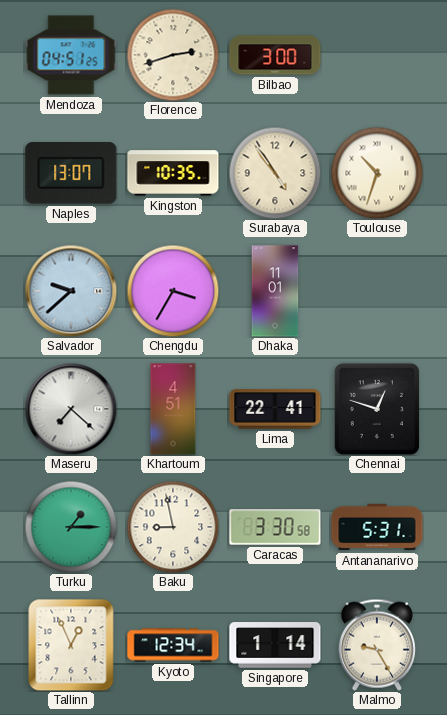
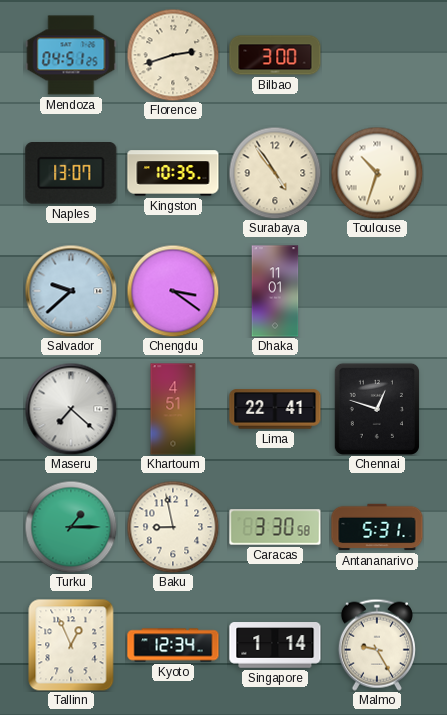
Chengdu: 3:35 -> 3:21
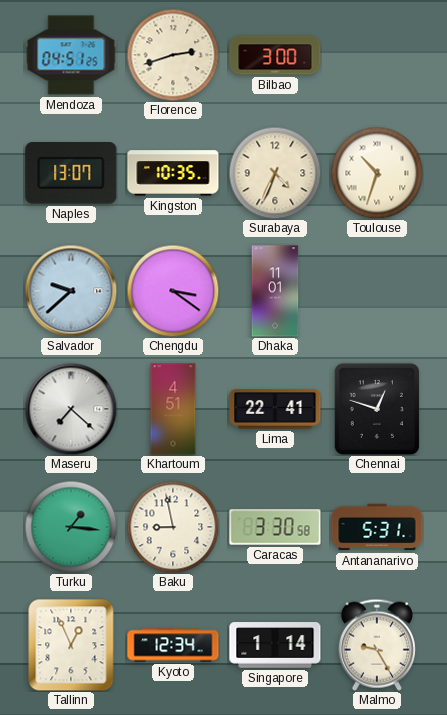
Surabaya: 4:54 -> 4:34
Turku: 1:15 -> 1:16
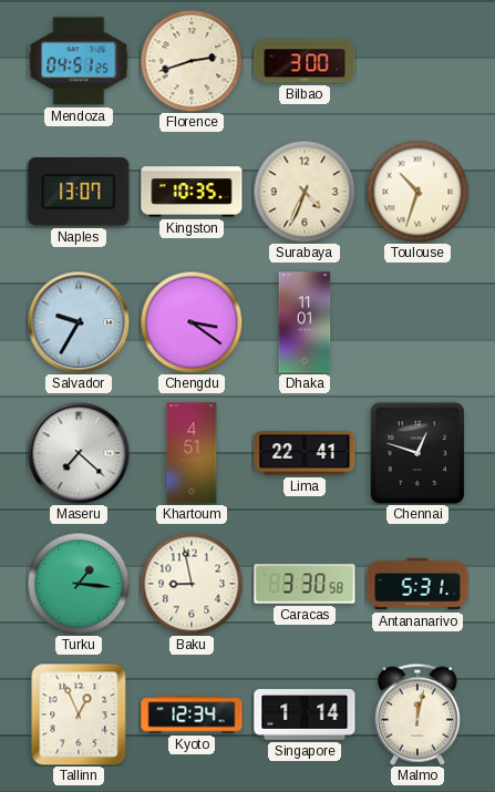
Salvador: 9:38 -> 9:35
Malmo: 9:25 -> 12:02
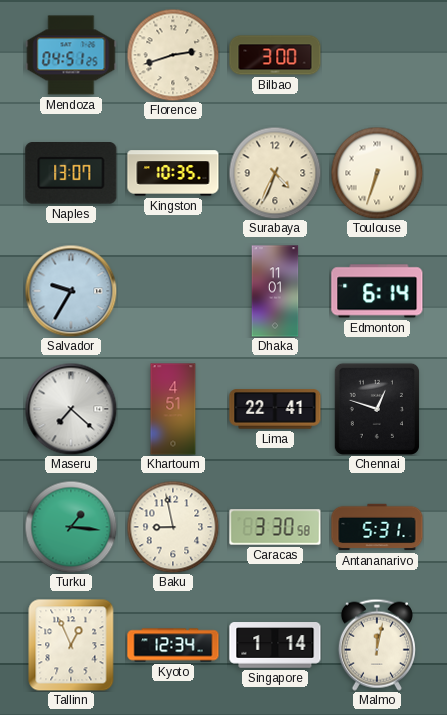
Toulouse: 10:33 -> 6:33
Chengdu: 3:21 -> none
Edmonton: none -> 6:14
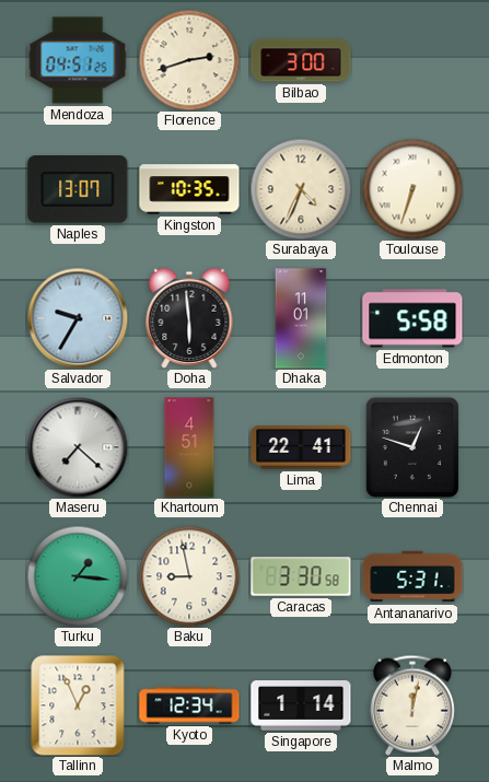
Doha: none -> 5:59
Edmonton: 6:14 -> 5:58
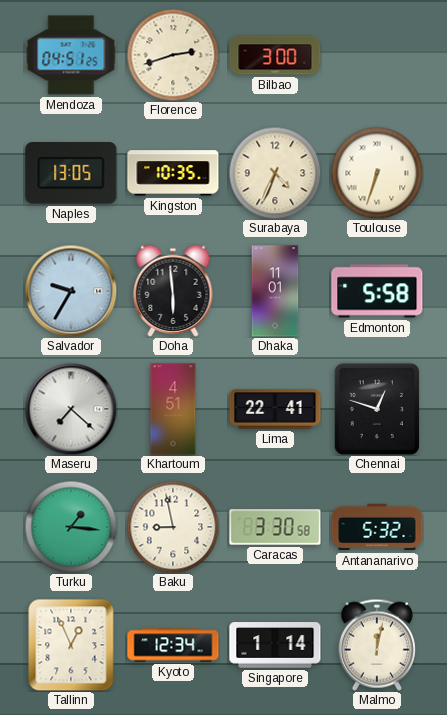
Naples: 13:07 -> 13:05
Antananarivo: 5:31 -> 5:32
